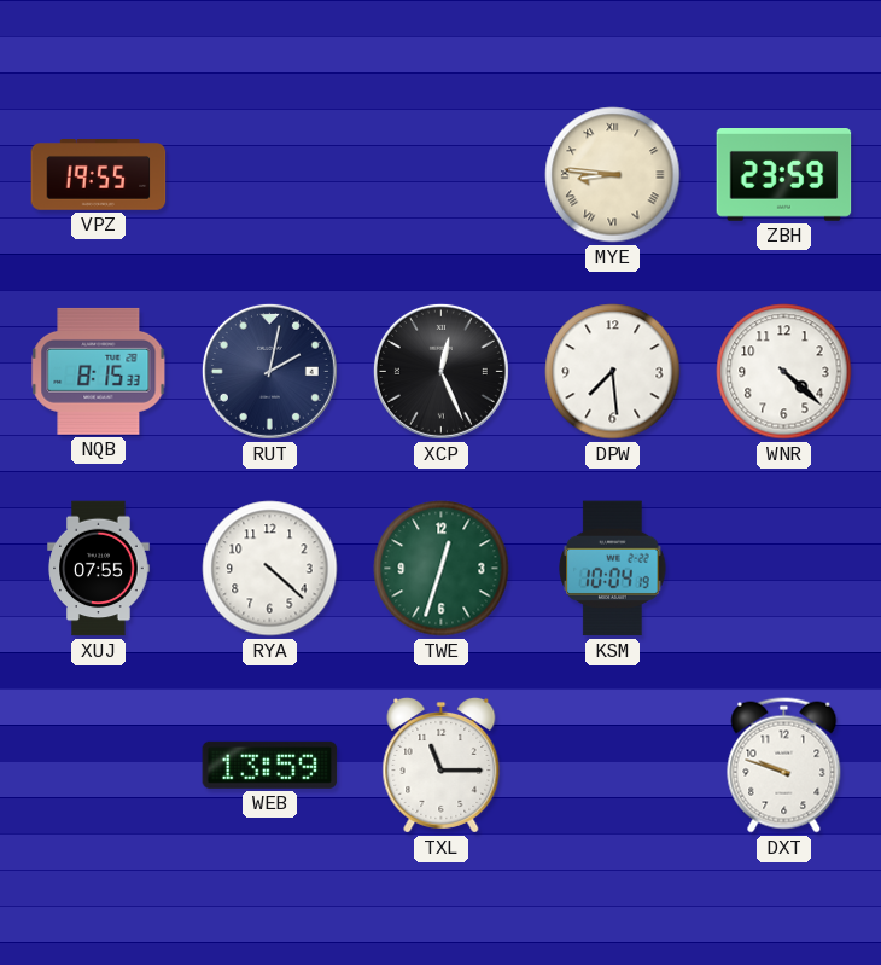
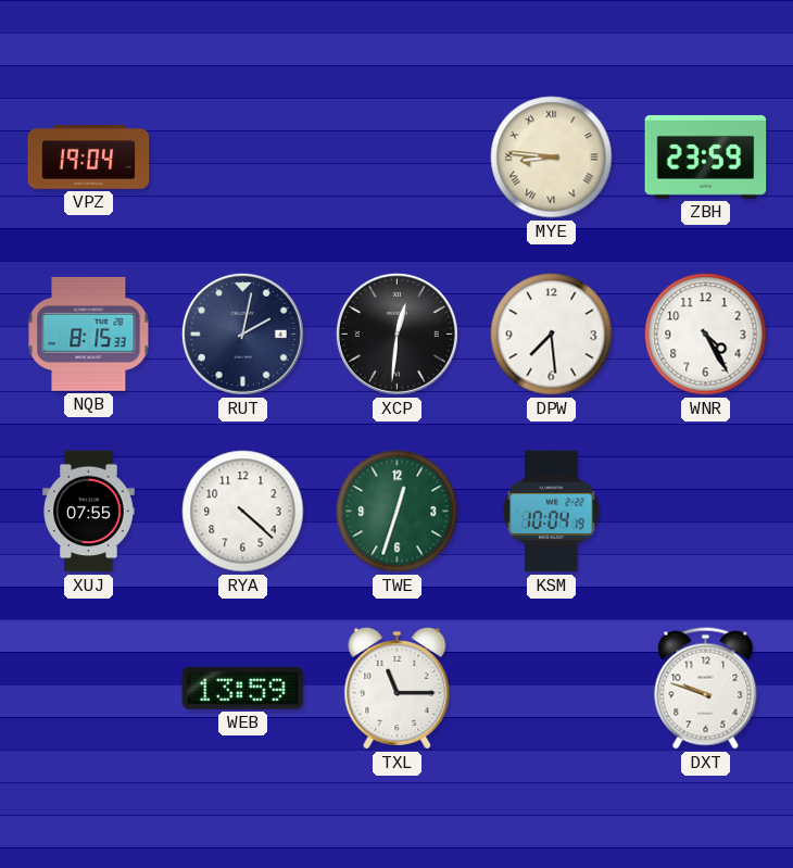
VPZ: 19:55 -> 19:04
XCP: 12:26 -> 12:31
WNR: 4:22 -> 4:25
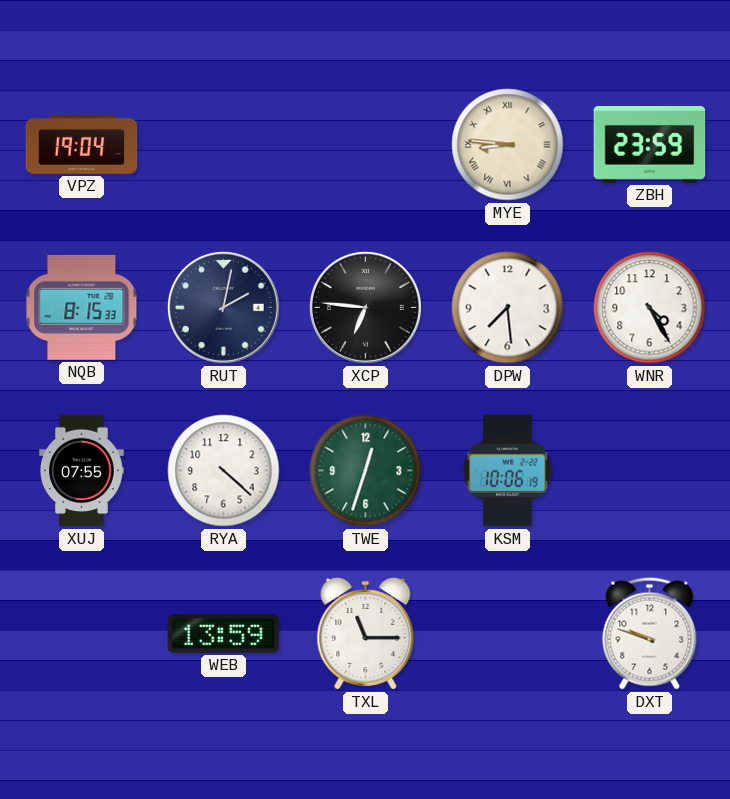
XCP: 12:31 -> 6:46
KSM: 10:04 -> 10:06
